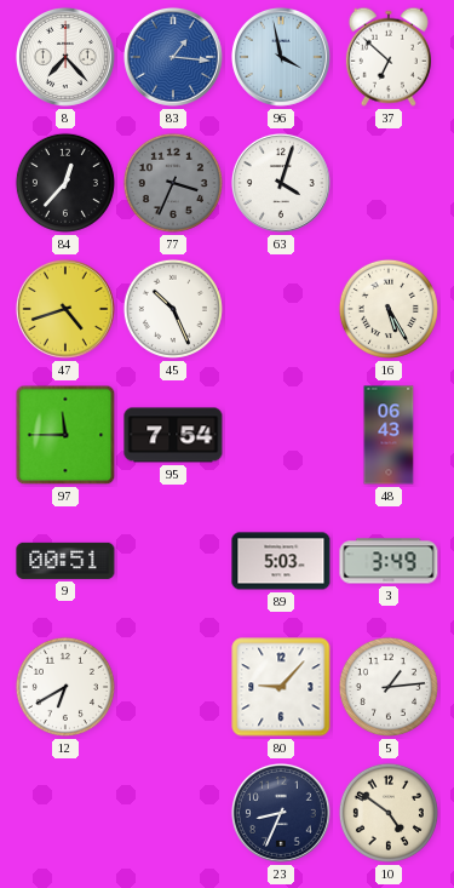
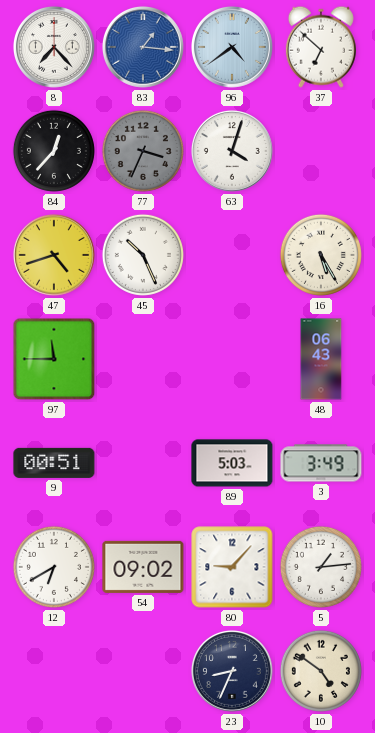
96: 3:58 -> 4:39
95: 7:54 -> none
54: none -> 09:02
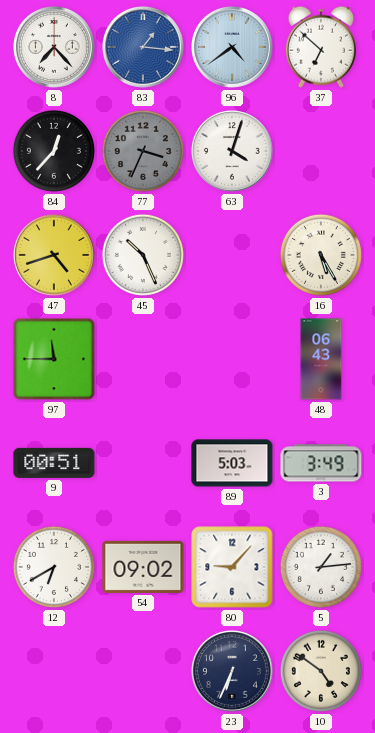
23: 8:34 -> 6:34
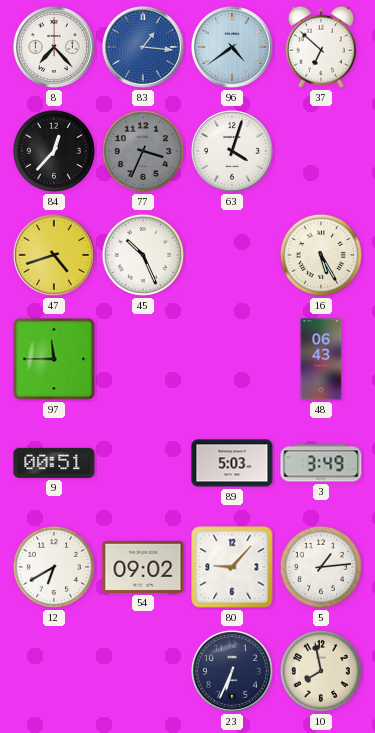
10: 4:51 -> 7:58
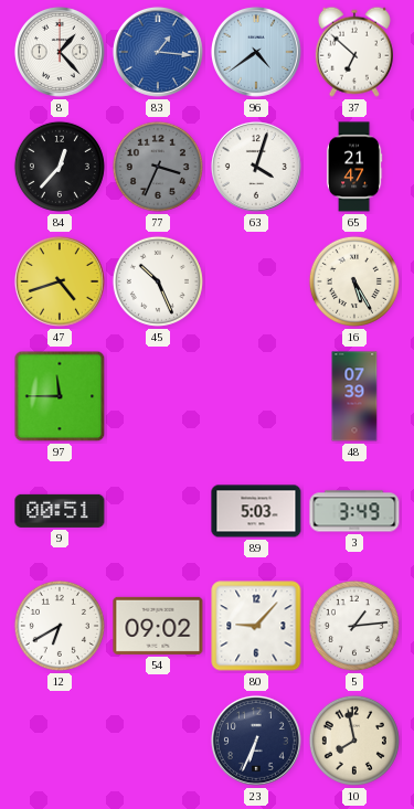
8: 7:23 -> 1:23
65: none -> 21:47
48: 06:43 -> 07:39
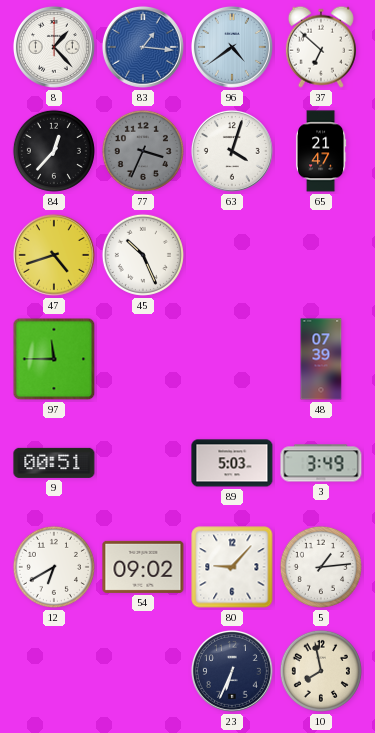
16: 5:25 -> none
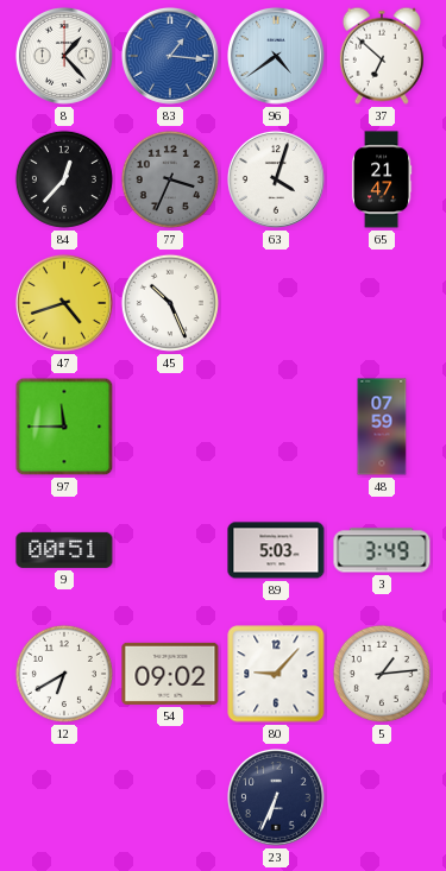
48: 07:39 -> 07:59
10: 7:58 -> none
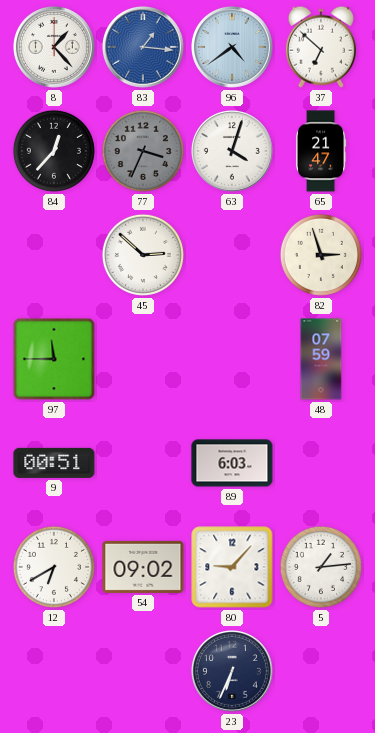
47: 4:42 -> none
45: 10:26 -> 2:52
82: none -> 2:57
89: 5:03 -> 6:03
3: 3:49 -> none
